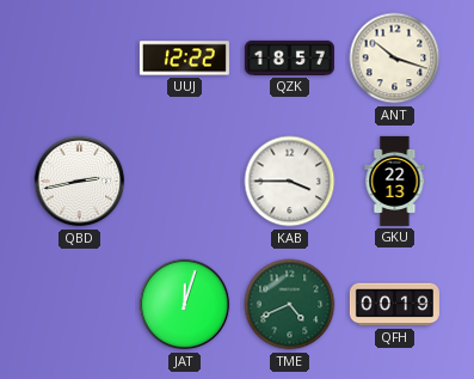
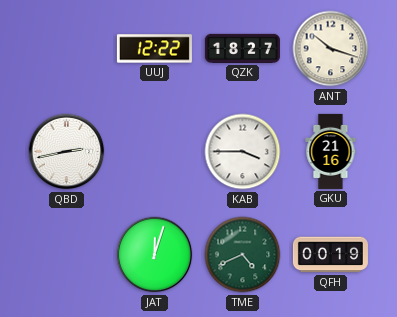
QZK: 18:57 -> 18:27
GKU: 22:13 -> 21:16
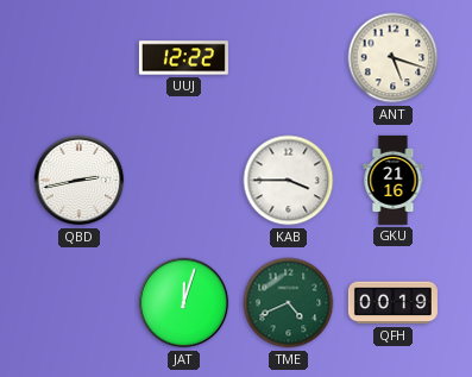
QZK: 18:27 -> none
ANT: 10:18 -> 5:18
